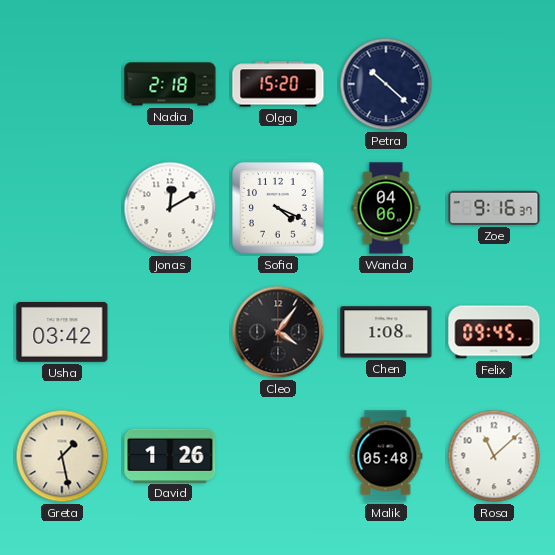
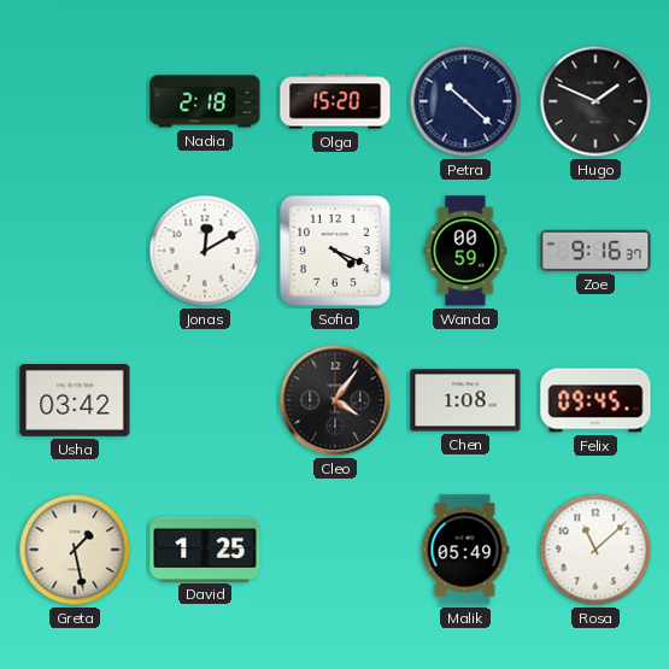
Hugo: none -> 1:49
Wanda: 04:06 -> 00:59
David: 1:26 -> 1:25
Malik: 05:48 -> 05:49
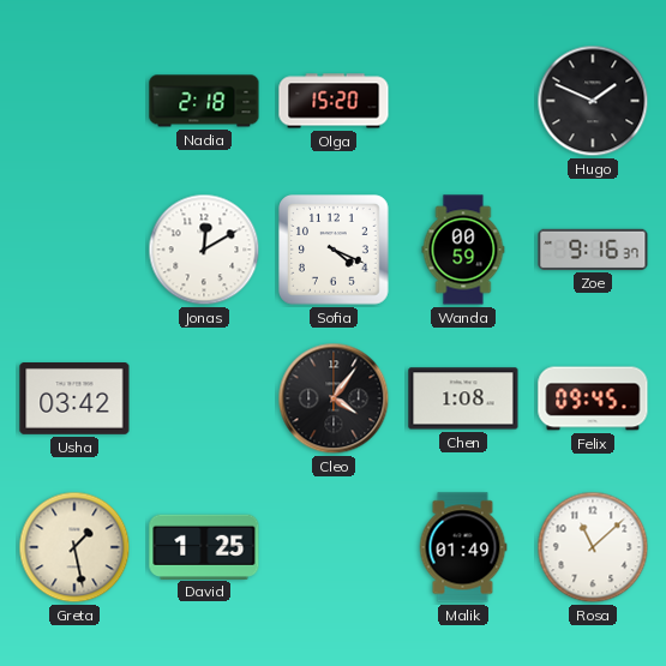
Petra: 10:22 -> none
Malik: 05:49 -> 01:49
